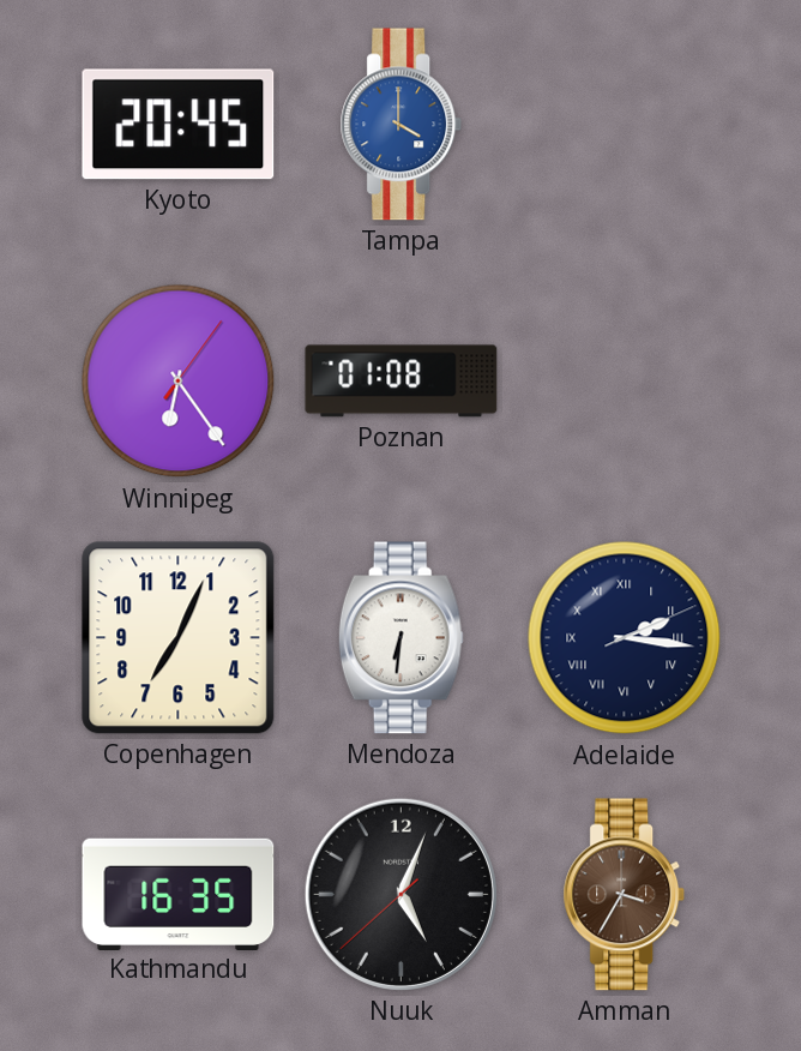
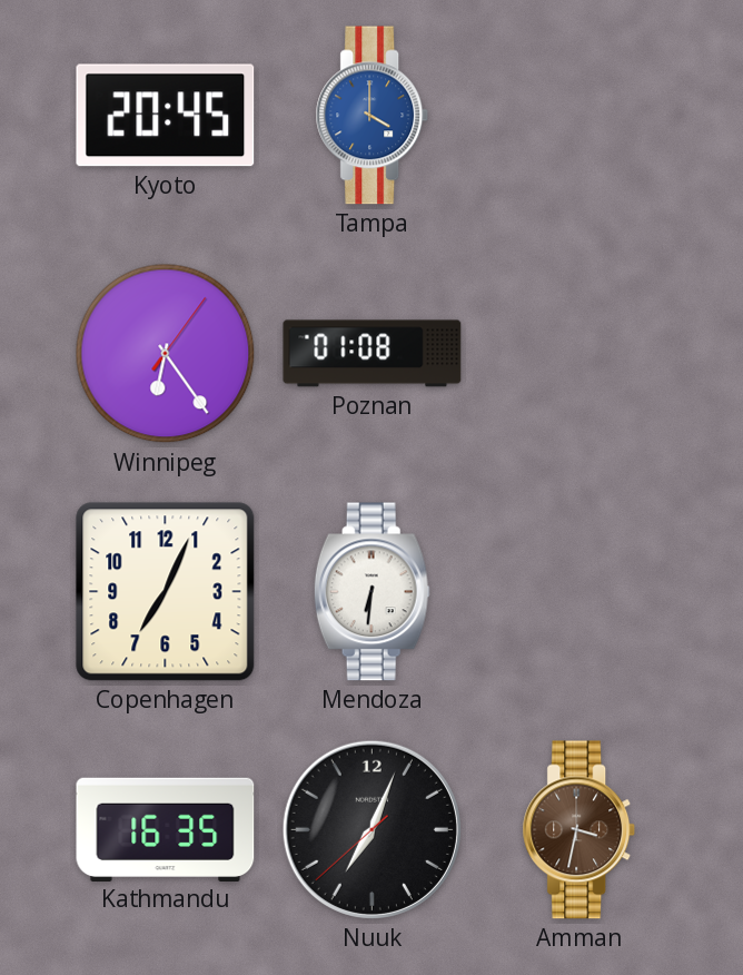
Adelaide: 2:16 -> none
Nuuk: 5:03 -> 7:03
Amman: 3:35 -> 3:32
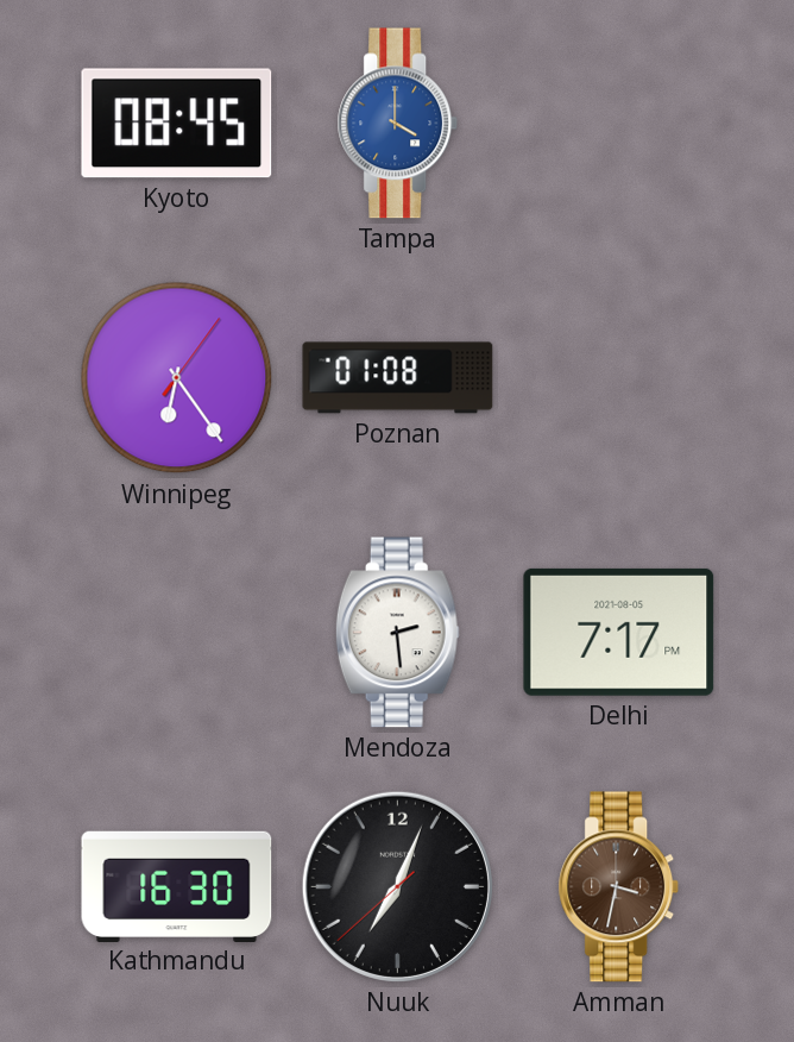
Kyoto: 20:45 -> 08:45
Copenhagen: 7:04 -> none
Mendoza: 6:31 -> 2:29
Delhi: none -> 7:17
Kathmandu: 16:35 -> 16:30
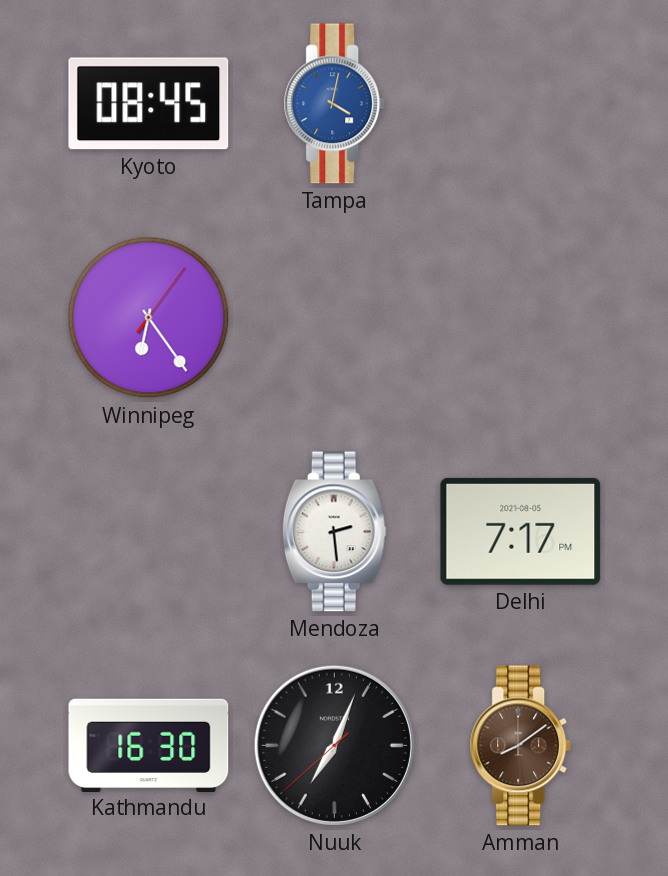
Tampa: 4:00 -> 4:02
Poznan: 01:08 -> none
Amman: 3:32 -> 8:09
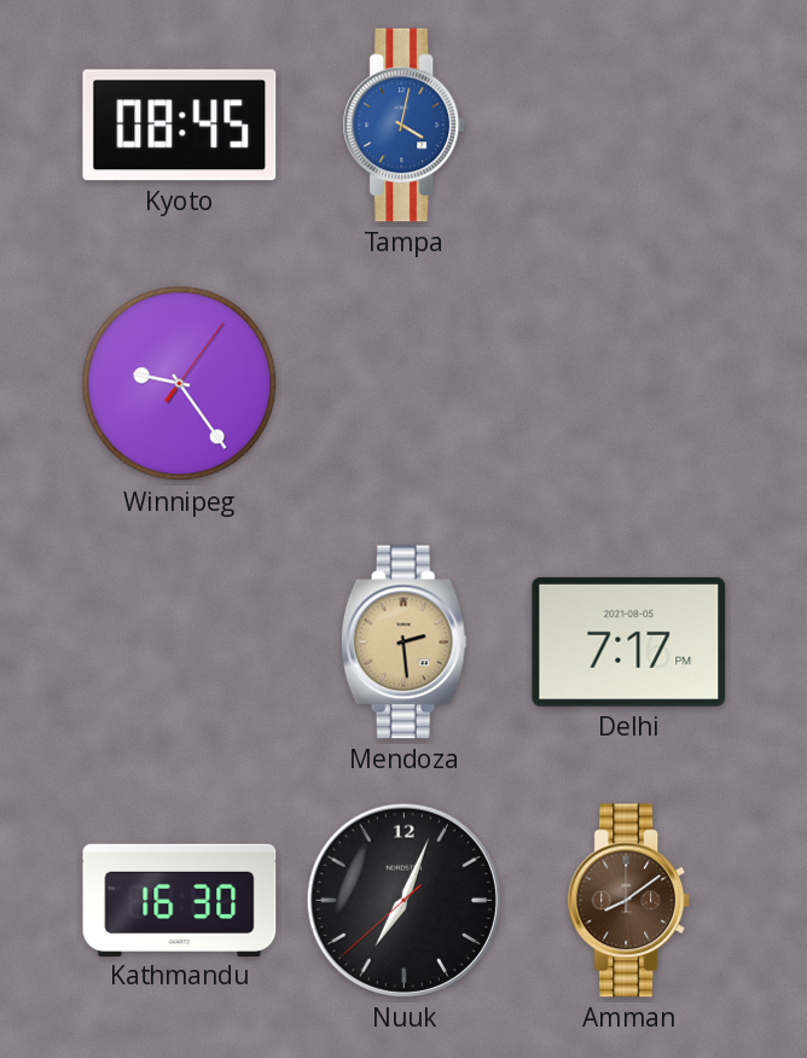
Winnipeg: 6:24 -> 9:24
Mendoza dial: white -> champagne
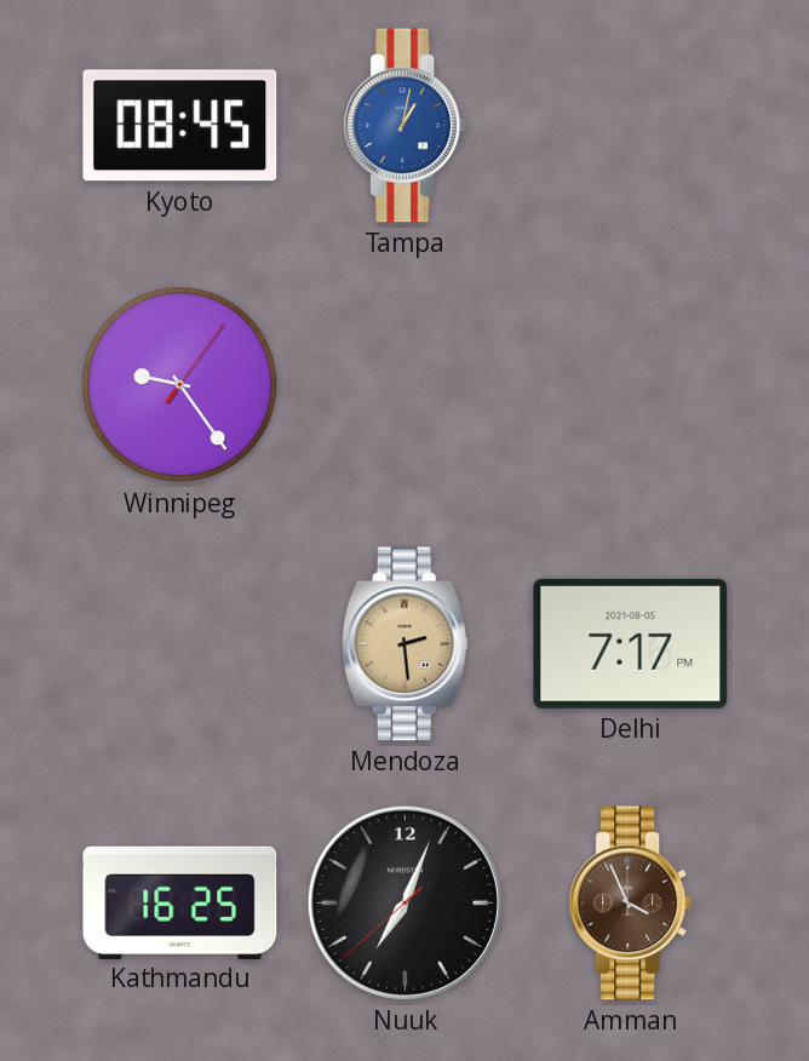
Tampa: 4:02 -> 1:02
Kathmandu: 16:30 -> 16:25
Amman: 8:09 -> 3:56
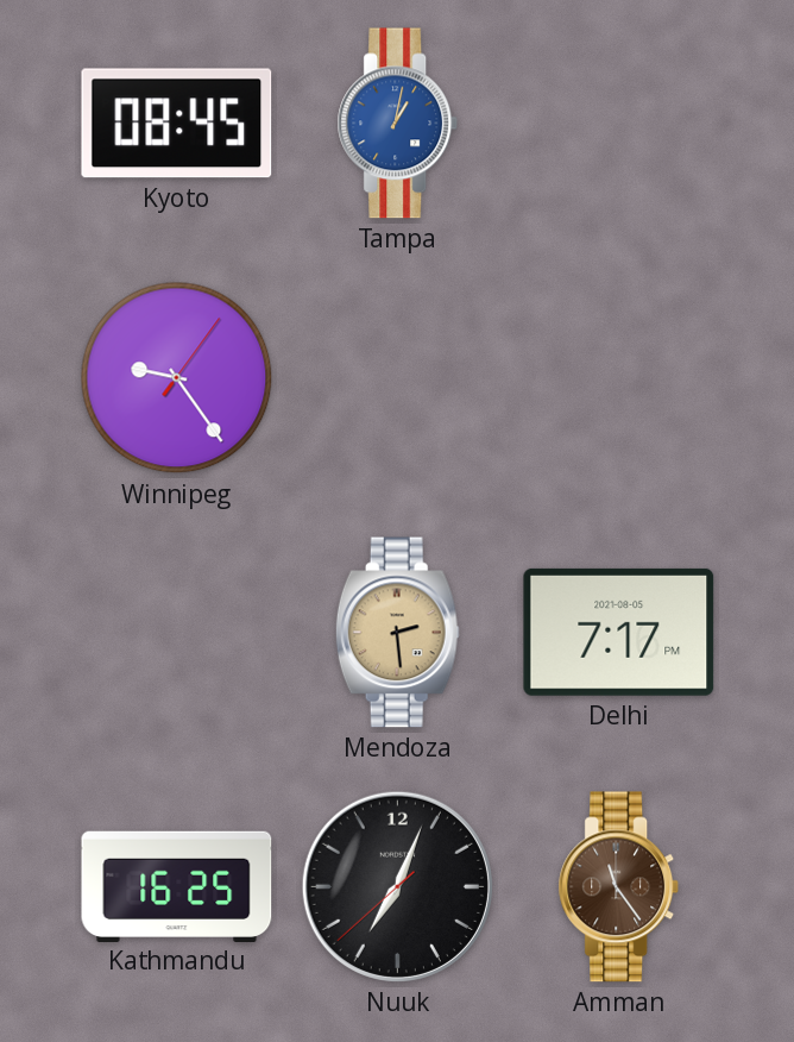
Amman: 3:56 -> 11:24
